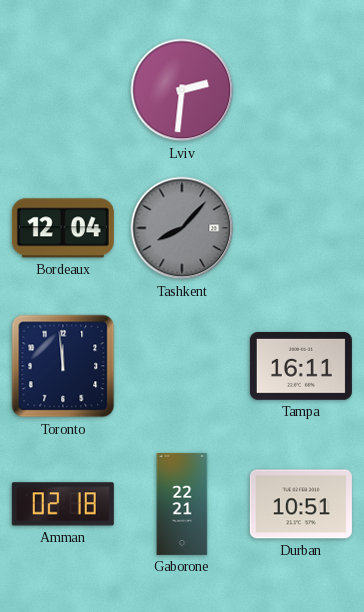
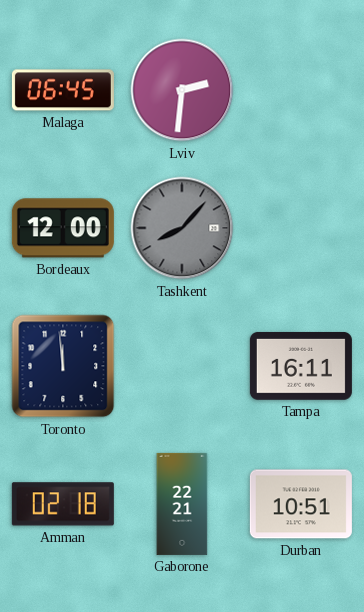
Malaga: none -> 06:45
Bordeaux: 12:04 -> 12:00
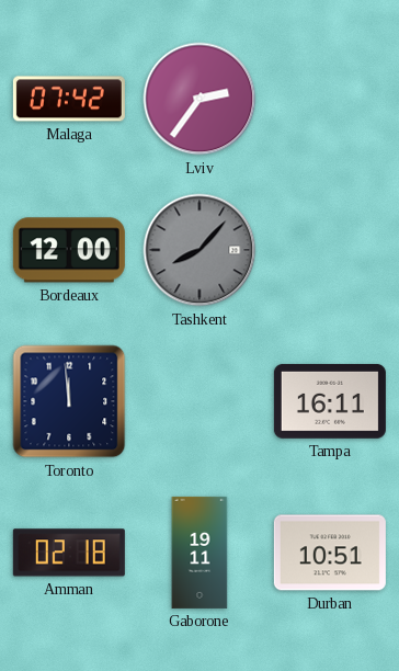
Malaga: 06:45 -> 07:42
Lviv: 2:31 -> 2:36
Gaborone: 22:21 -> 19:11
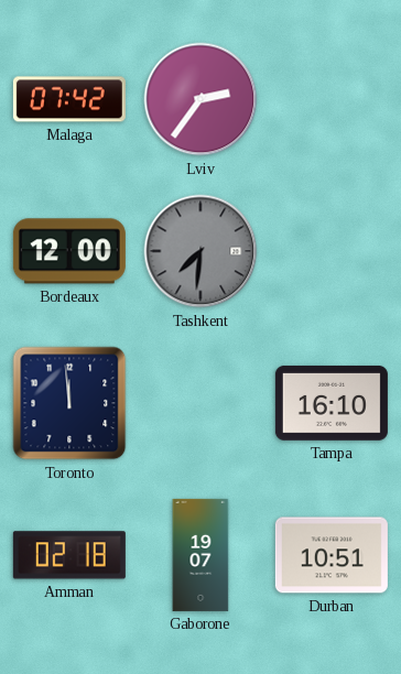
Tashkent: 8:07 -> 7:31
Tampa: 16:11 -> 16:10
Gaborone: 19:11 -> 19:07
